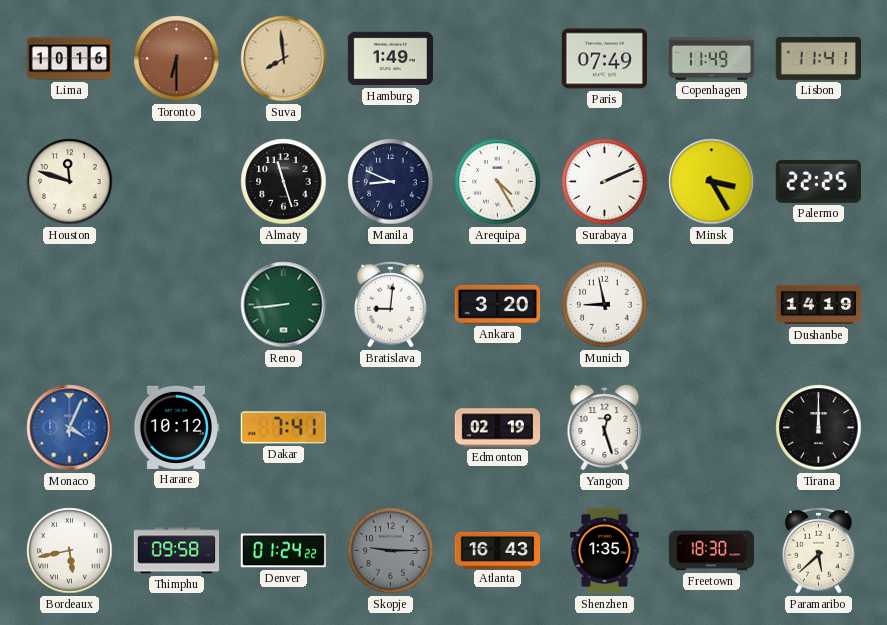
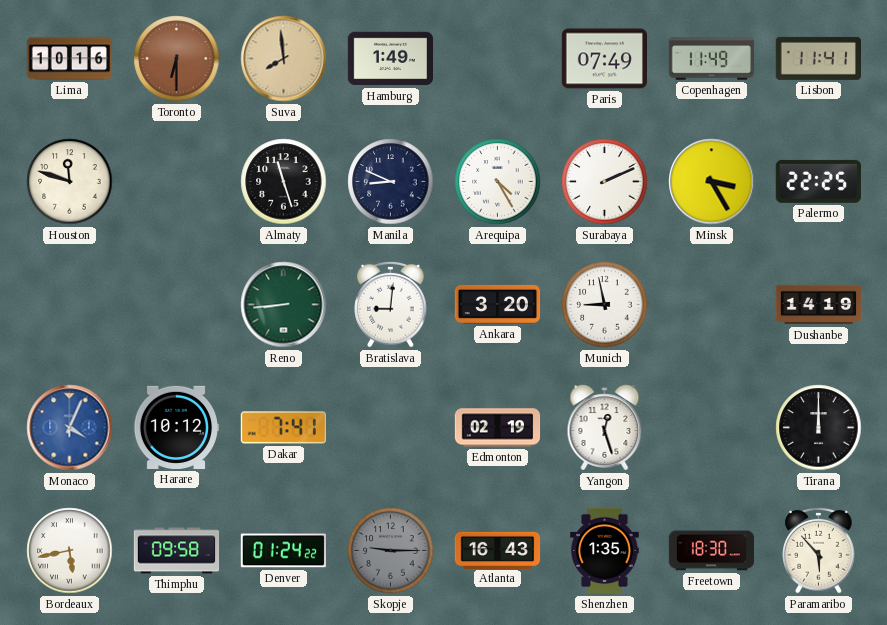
Paramaribo: 5:38 -> 5:53
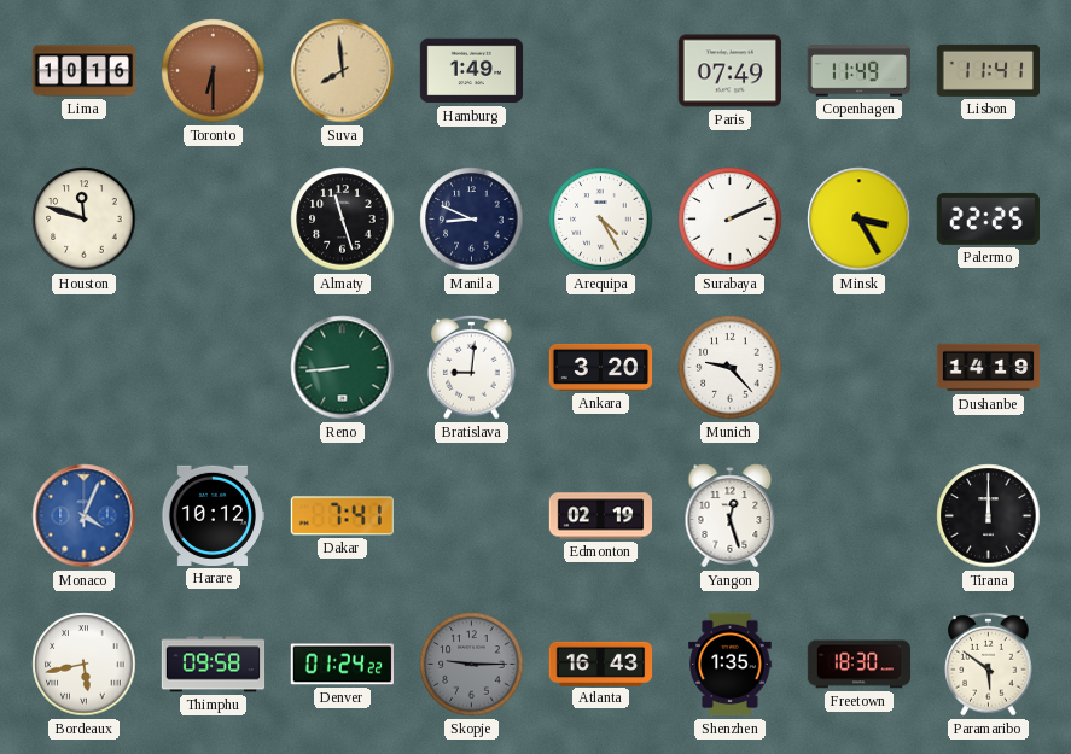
Munich: 8:58 -> 9:23
Paramaribo: 5:53 -> 5:51
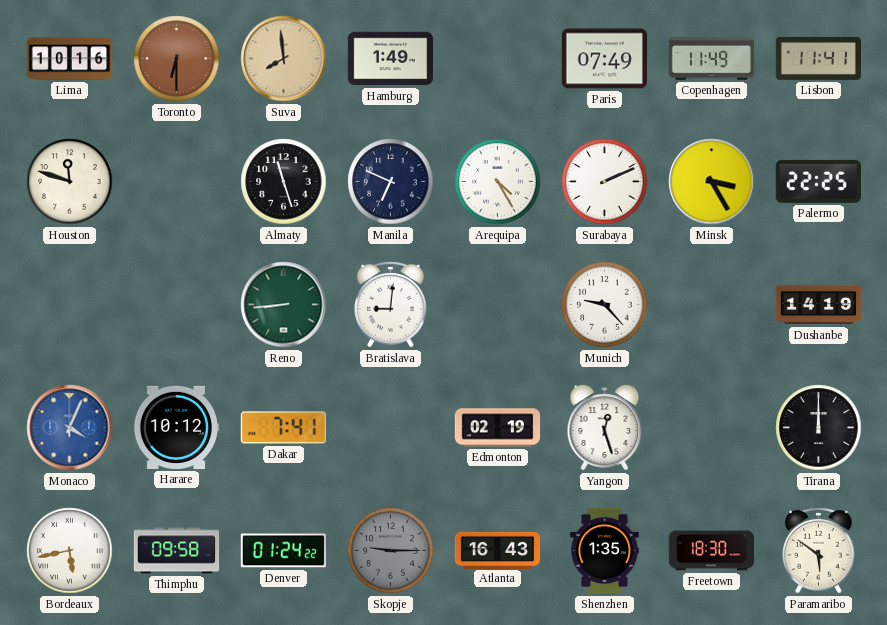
Manila: 8:49 -> 6:49
Ankara: 3:20 -> none
